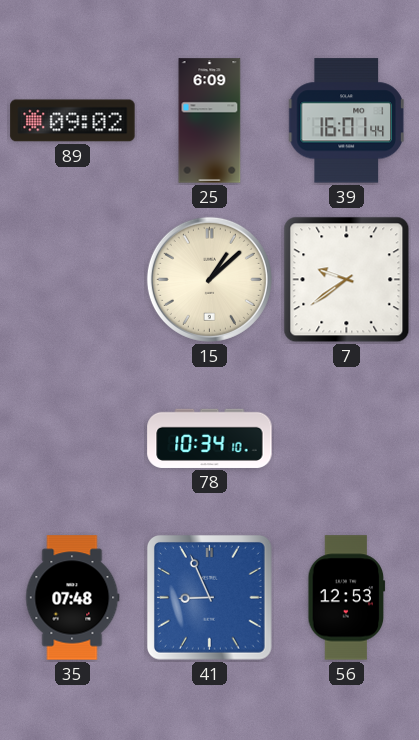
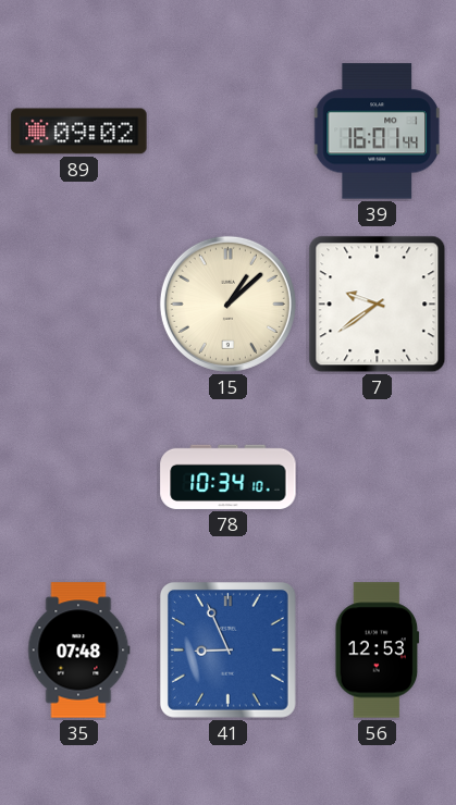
25: 6:09 -> none
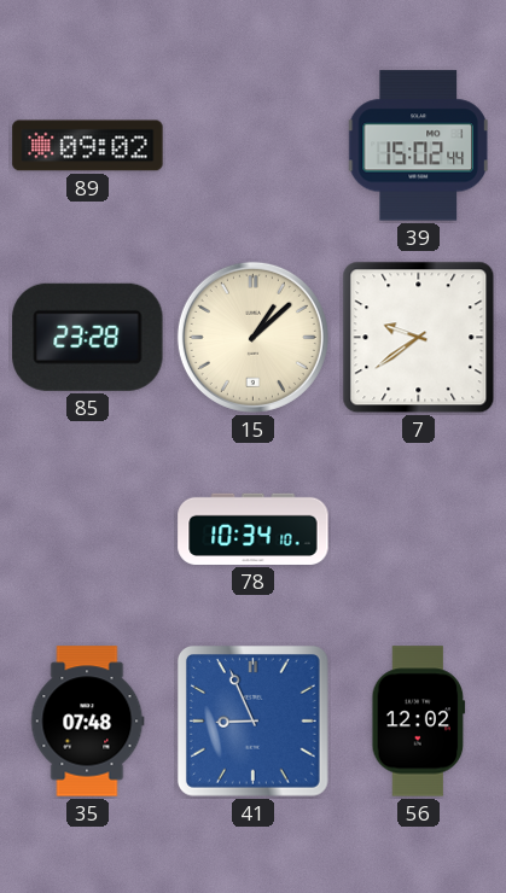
39: 16:01 -> 15:02
85: none -> 23:28
56: 12:53 -> 12:02
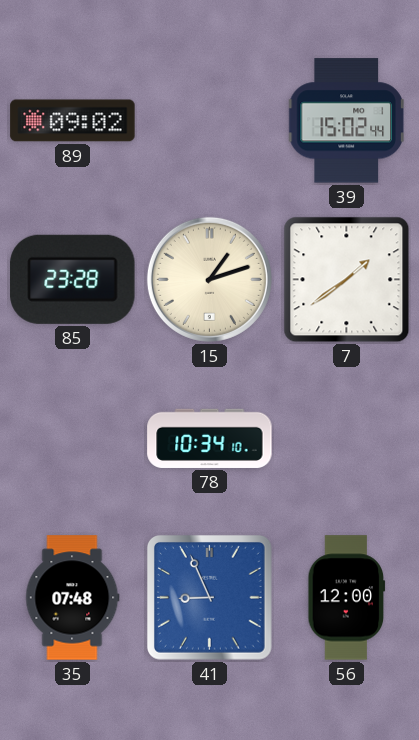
15: 1:08 -> 1:12
7: 9:39 -> 1:39
56: 12:02 -> 12:00
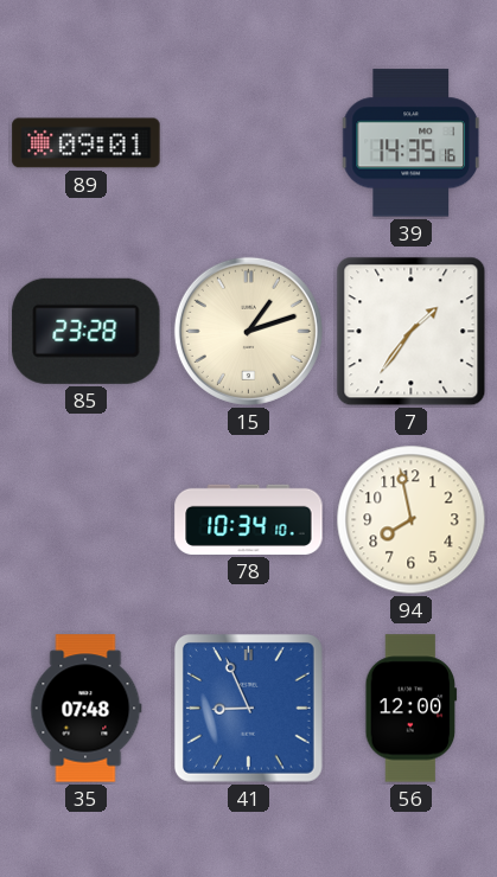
89: 09:02 -> 09:01
39: 15:02 -> 14:35
7: 1:39 -> 1:36
94: none -> 7:58
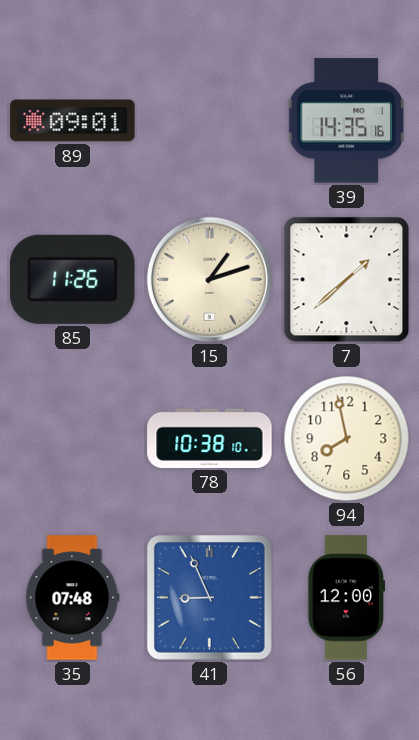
85: 23:28 -> 11:26
7: 1:36 -> 1:38
78: 10:34 -> 10:38
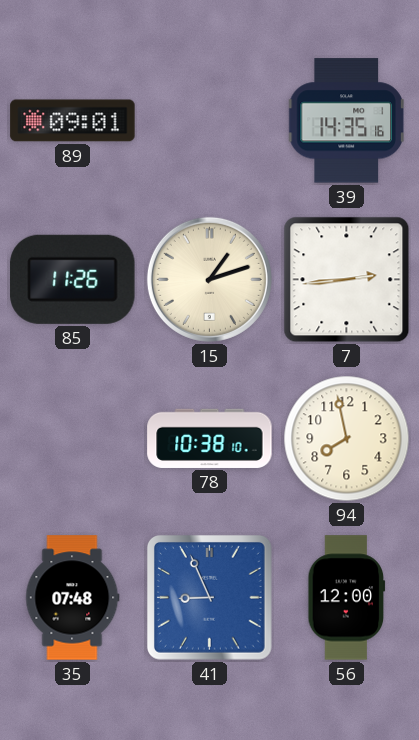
7: 1:38 -> 2:44
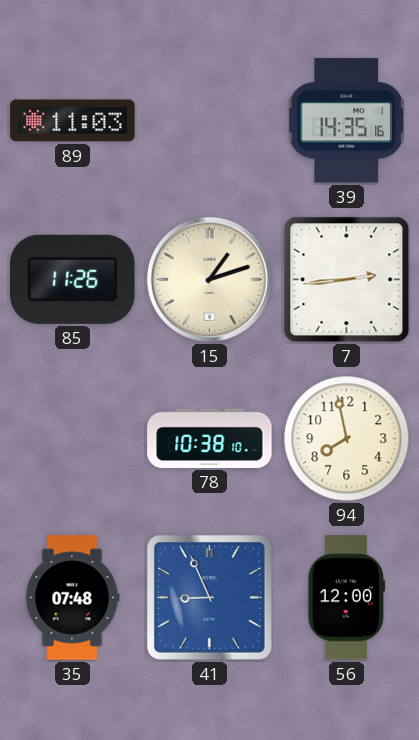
89: 09:01 -> 11:03
